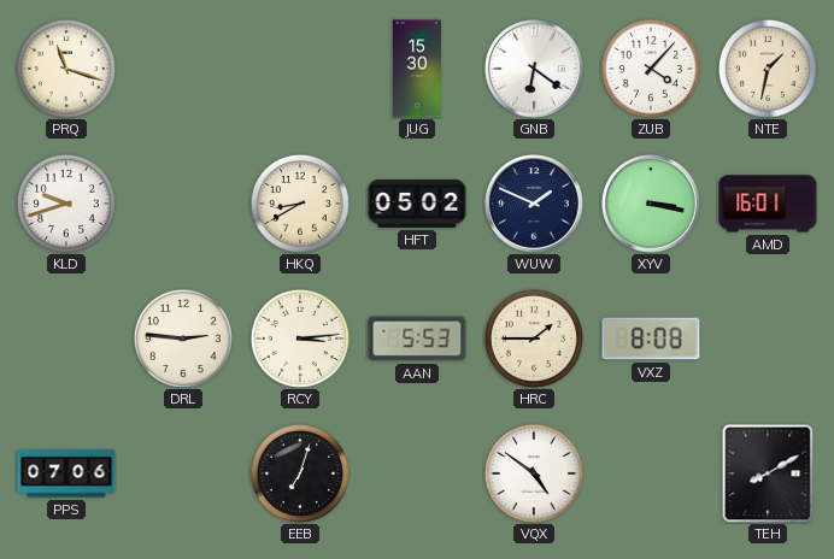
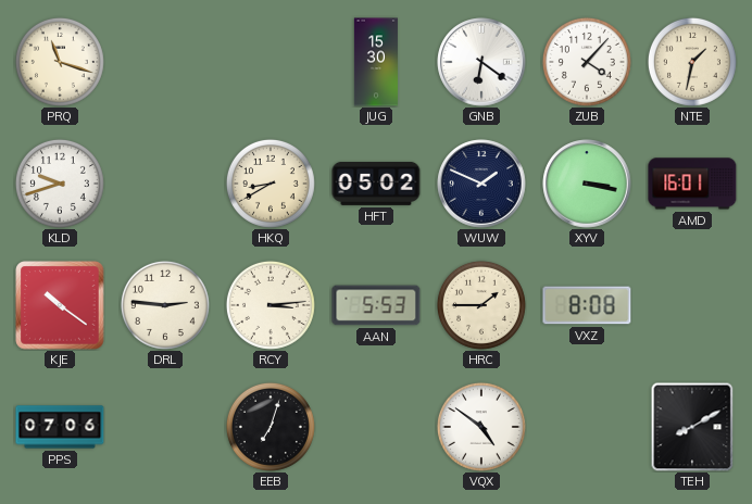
KJE: none -> 10:21
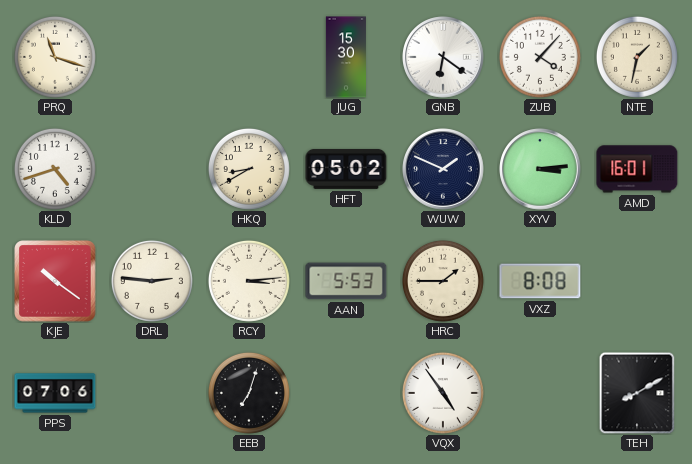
KLD: 9:42 -> 4:42
XYV: 3:17 -> 3:14
VQX: 4:51 -> 4:54
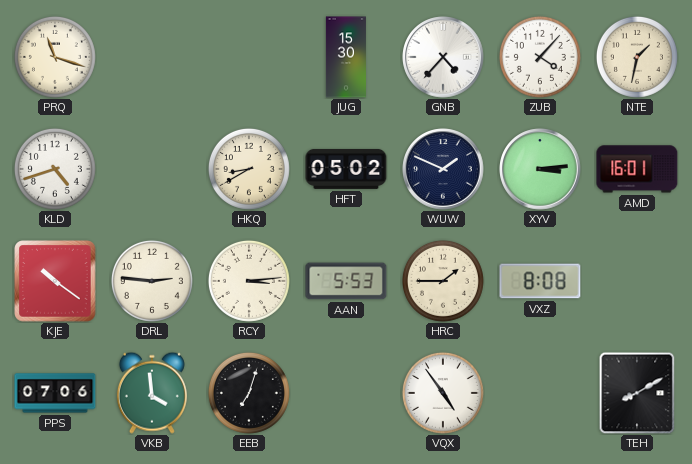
GNB: 6:21 -> 4:37
VKB: none -> 3:59
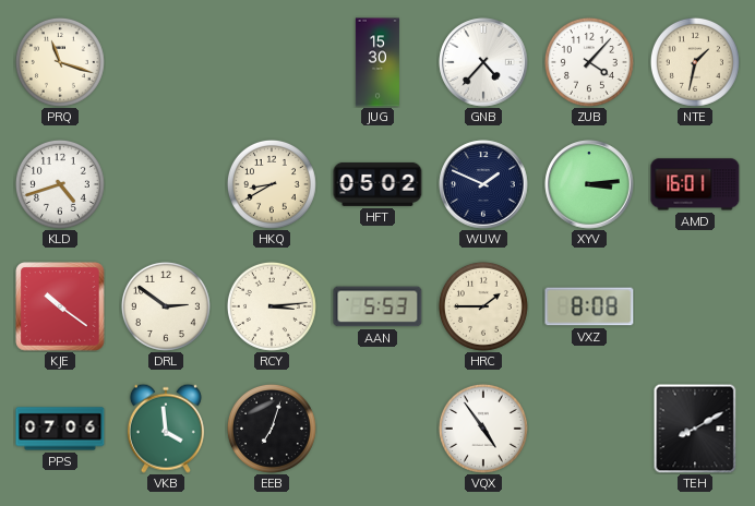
DRL: 2:46 -> 2:51
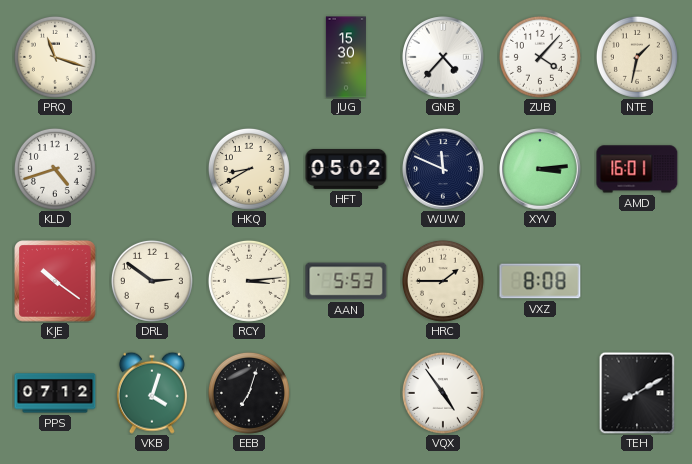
WUW: 1:49 -> 11:49
PPS: 07:06 -> 07:12
VKB: 3:59 -> 4:03
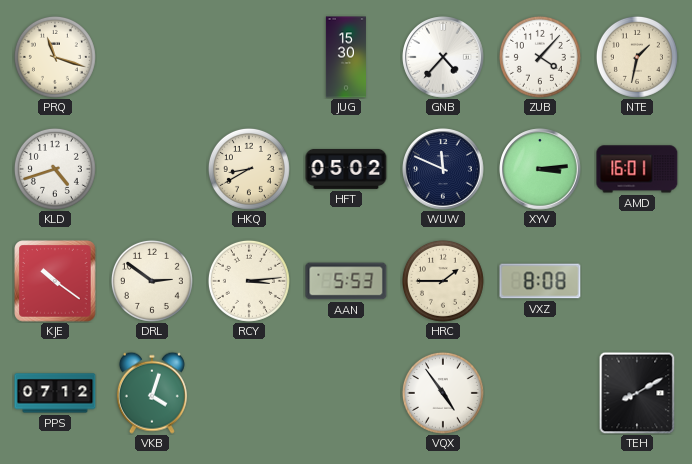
EEB: 7:03 -> none
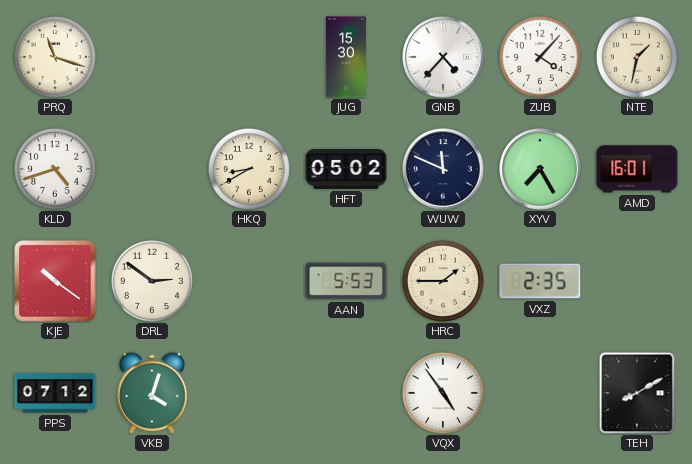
XYV: 3:14 -> 7:25
RCY: 3:14 -> none
VXZ: 8:08 -> 2:35
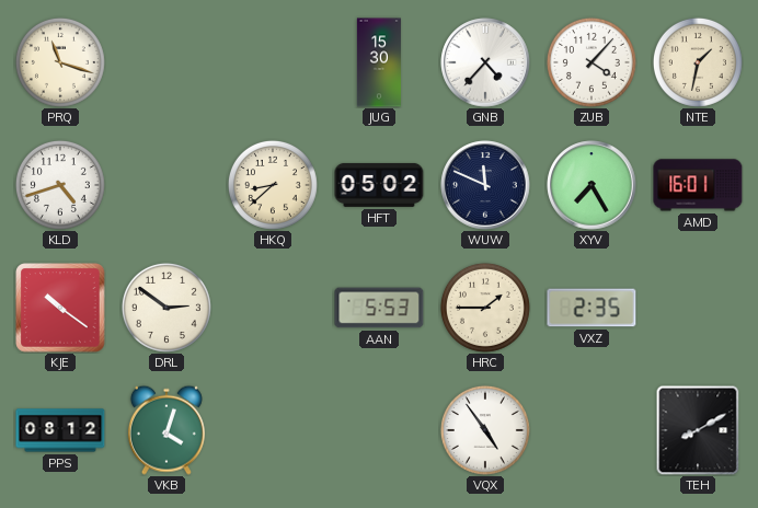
HKQ: 8:40 -> 8:38
PPS: 07:12 -> 08:12
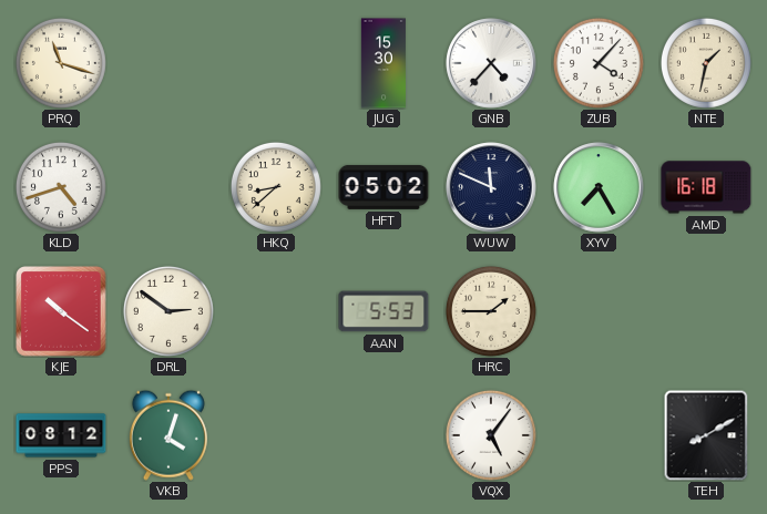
AMD: 16:01 -> 16:18
VXZ: 2:35 -> none
VQX: 4:54 -> 5:06
